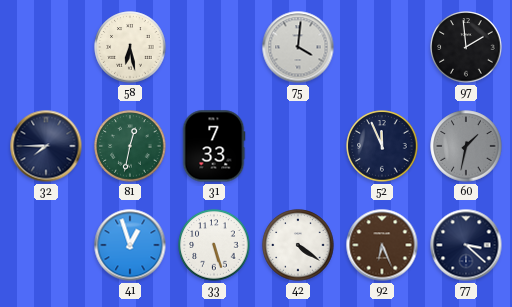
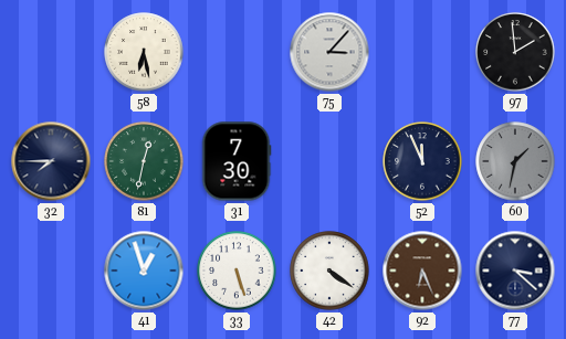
75: 4:01 -> 3:07
31: 7:33 -> 7:30
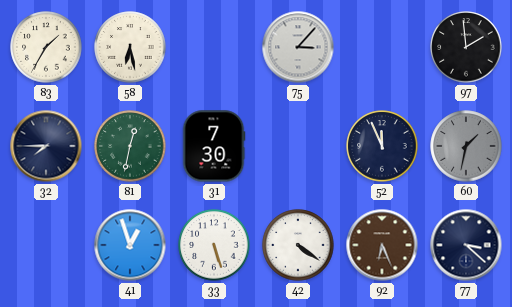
83: none -> 1:35
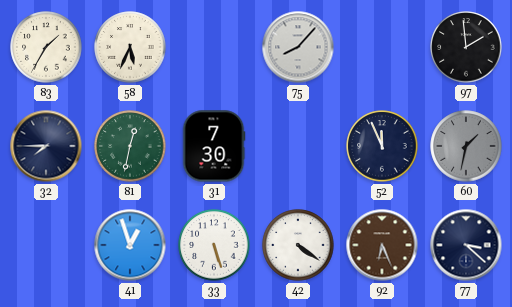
58: 6:28 -> 5:34
75: 3:07 -> 8:07
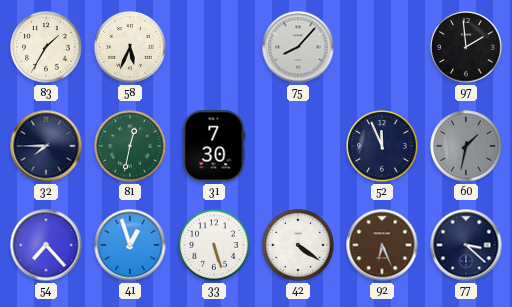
54: none -> 7:23
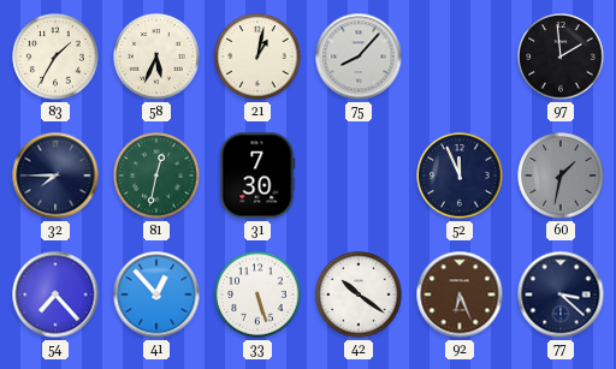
21: none -> 1:02
41: 12:57 -> 12:53
42: 4:21 -> 10:21
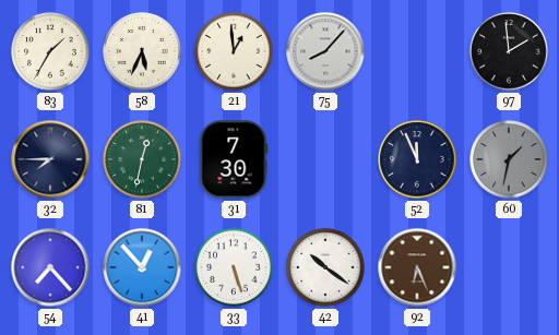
21: 1:02 -> 12:59
77: 3:22 -> none
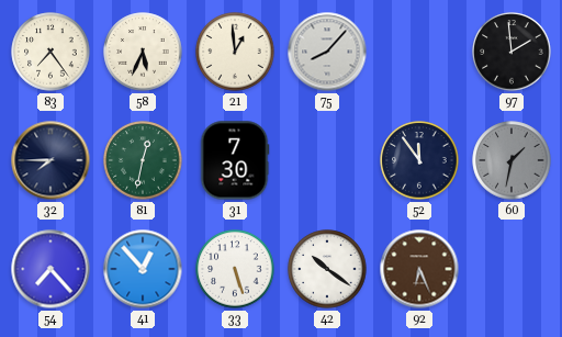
83: 1:35 -> 7:24
52: 11:56 -> 11:54
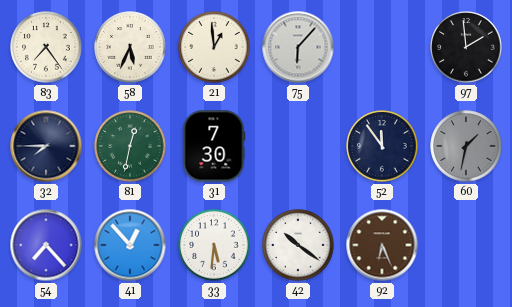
75: 8:07 -> 6:07
33: 5:27 -> 5:31
